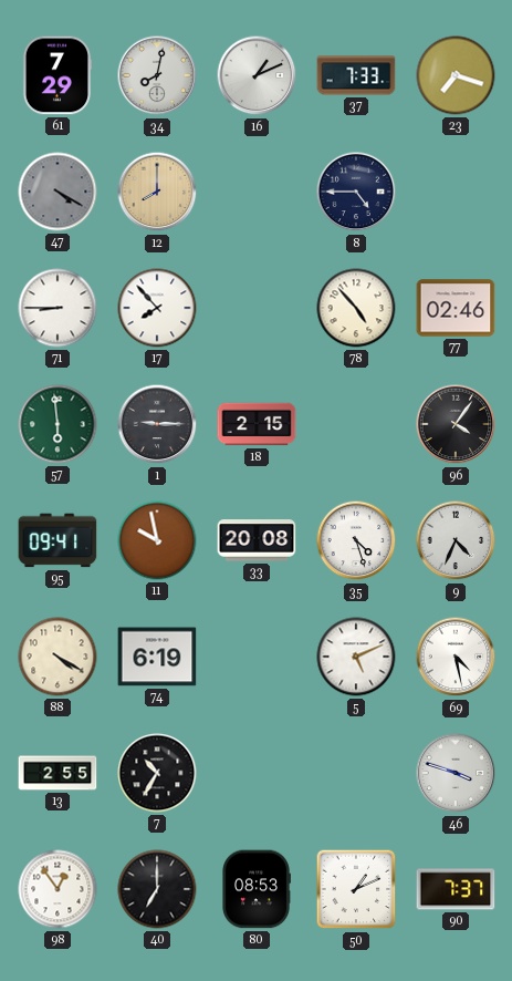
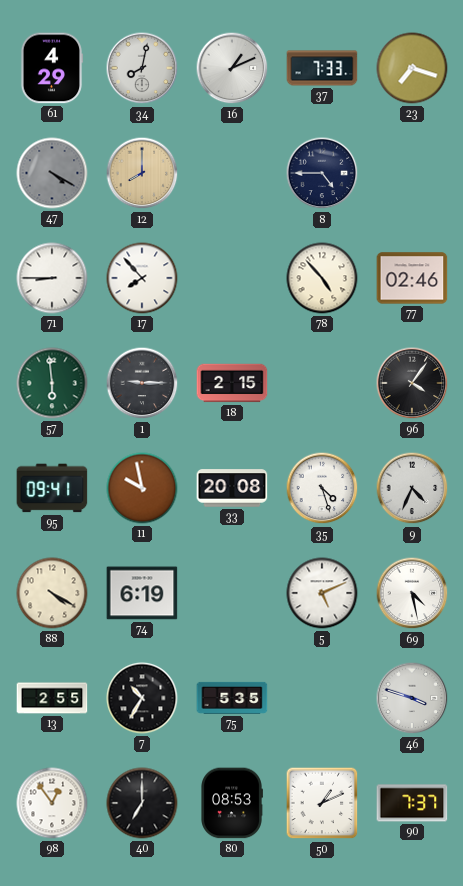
61: 7:29 -> 4:29
75: none -> 5:35
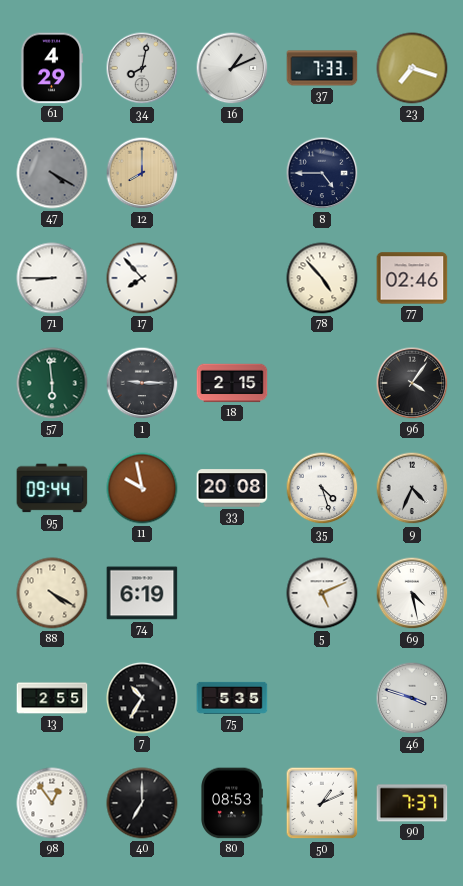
95: 09:41 -> 09:44
